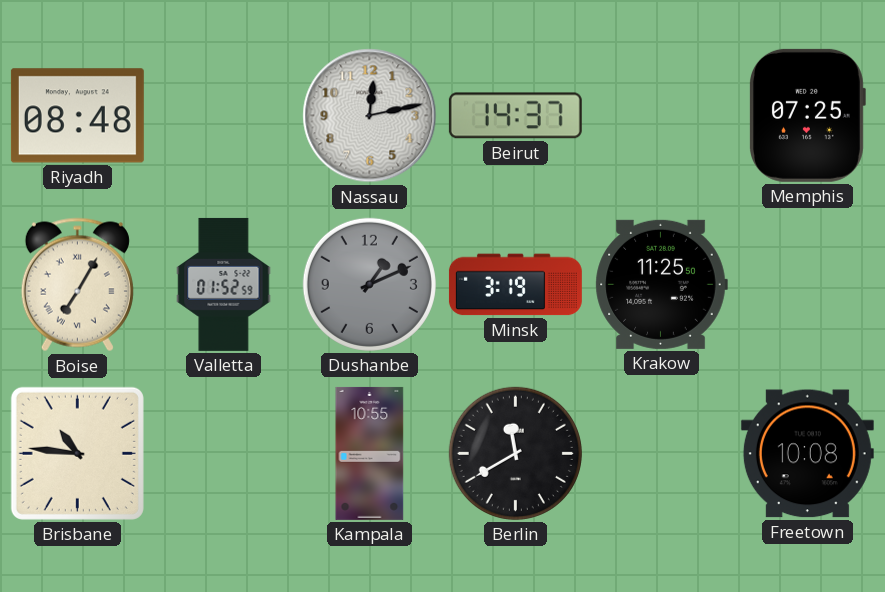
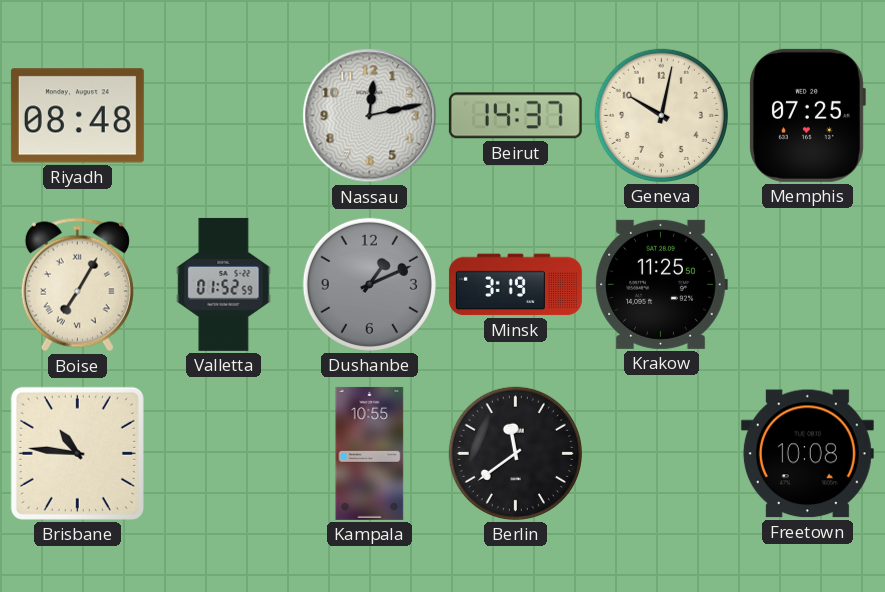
Geneva: none -> 10:02
Berlin: 11:40 -> 11:39
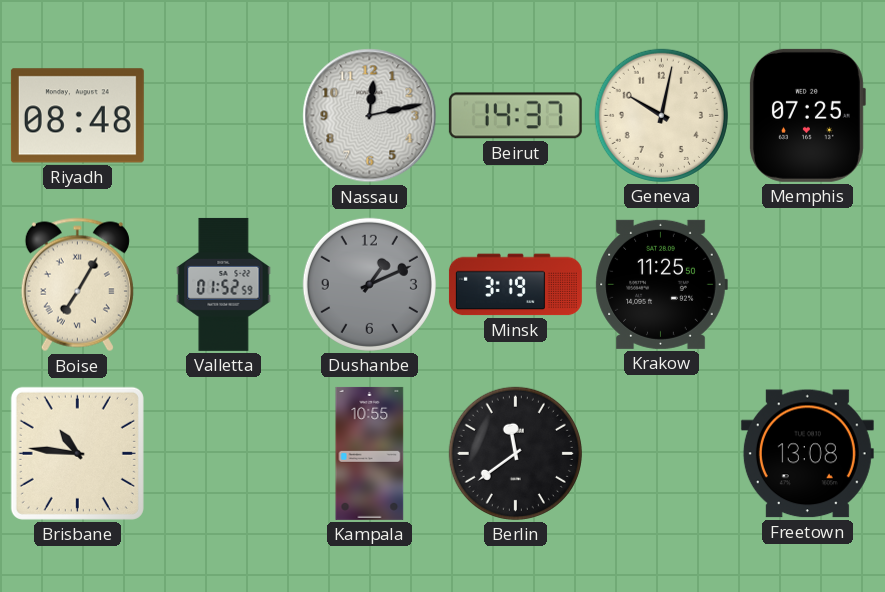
Freetown: 10:08 -> 13:08
